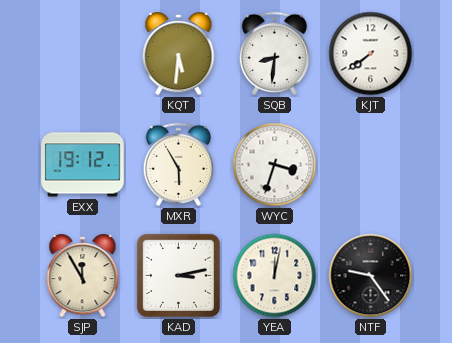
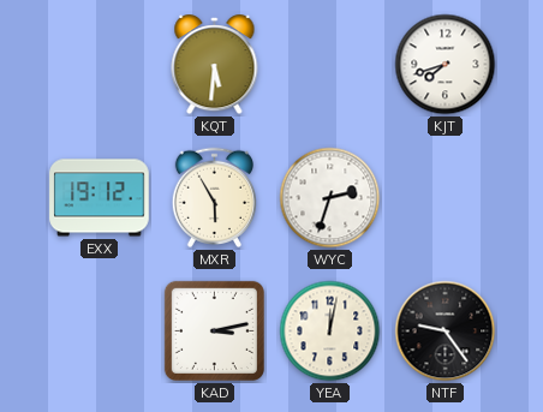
SQB: 8:31 -> none
KJT: 7:39 -> 7:42
WYC: 3:33 -> 2:33
SJP: 11:55 -> none
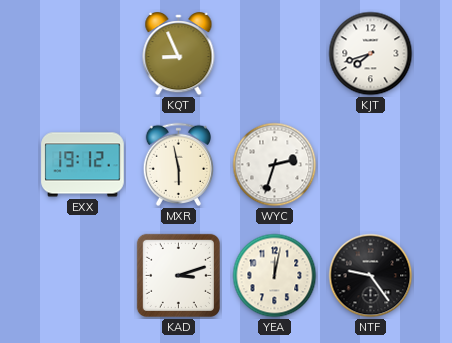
KQT: 5:31 -> 8:56
MXR: 5:55 -> 5:58
KAD: 3:13 -> 3:12
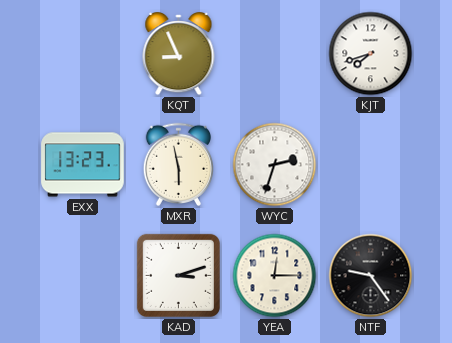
EXX: 19:12 -> 13:23
YEA: 12:02 -> 12:15
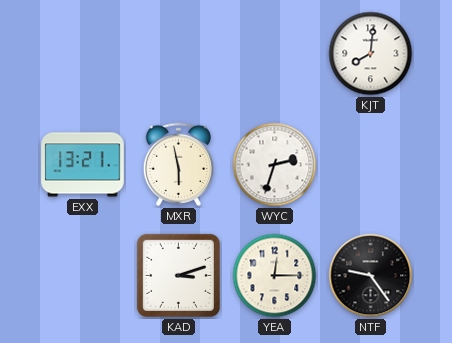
KQT: 8:56 -> none
KJT: 7:42 -> 8:01
EXX: 13:23 -> 13:21
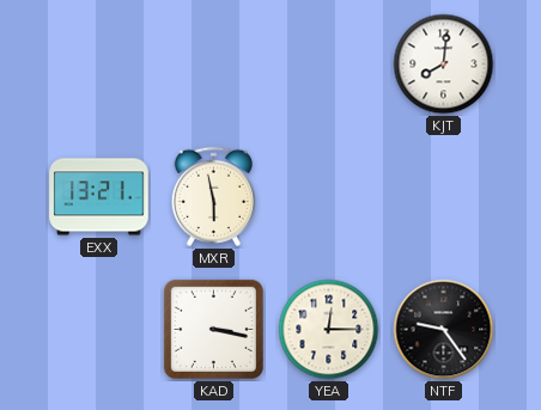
WYC: 2:33 -> none
KAD: 3:12 -> 3:17
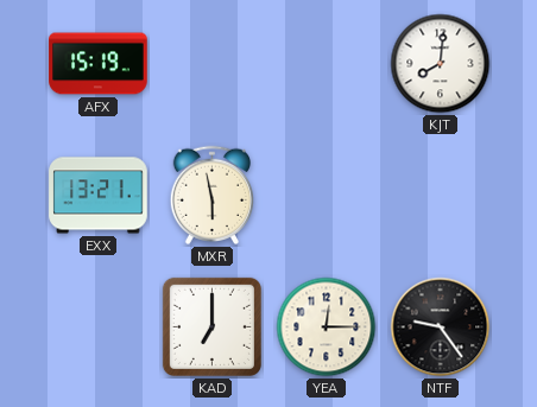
AFX: none -> 15:19
KAD: 3:17 -> 7:00
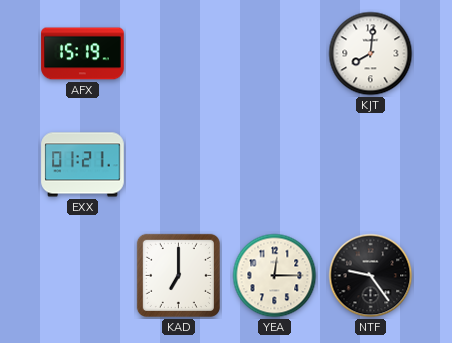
EXX: 13:21 -> 01:21
MXR: 5:58 -> none
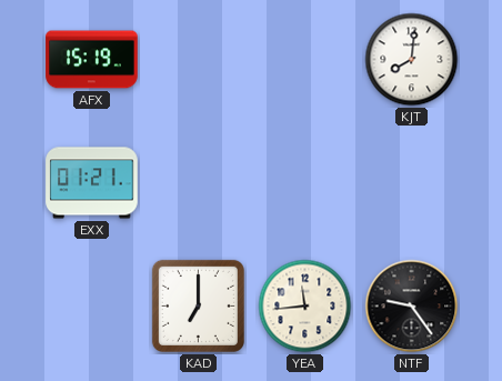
YEA: 12:15 -> 11:44
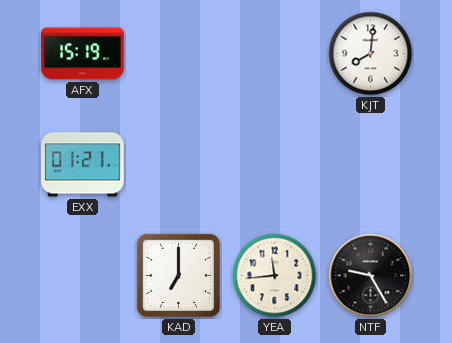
NTF: 9:24 -> 9:25
